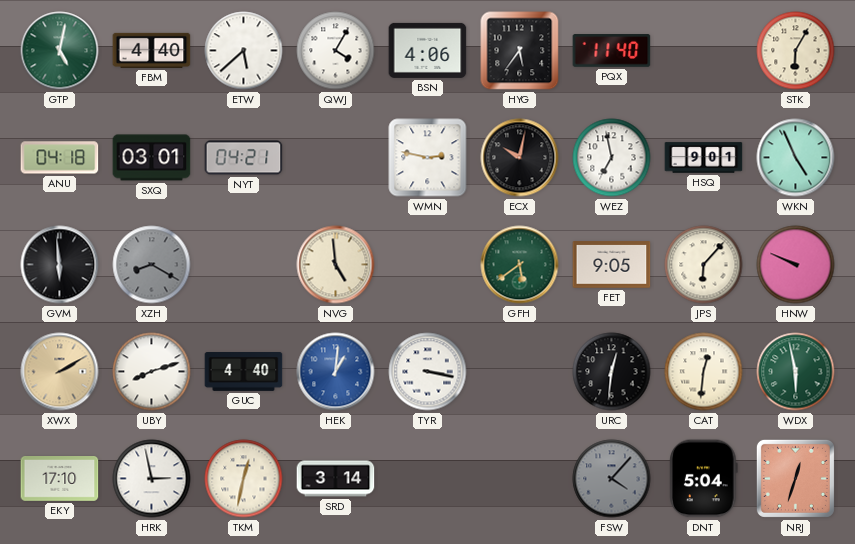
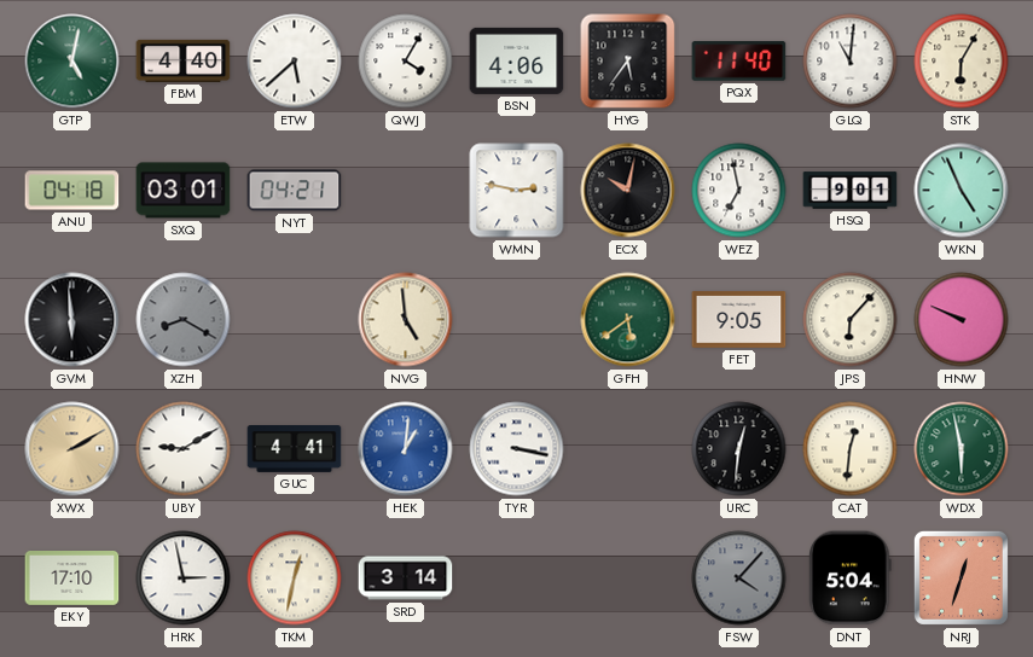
GLQ: none -> 11:01
UBY: 8:12 -> 9:10
GUC: 4:40 -> 4:41
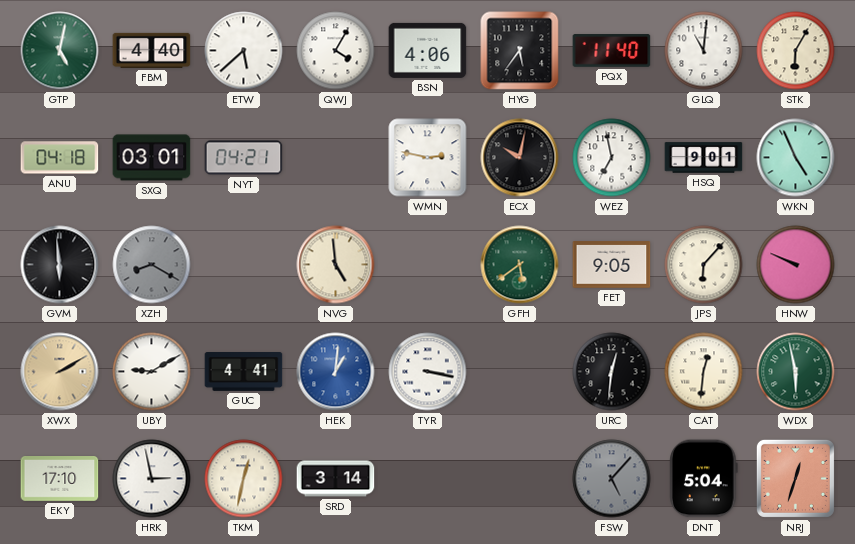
FSW: 4:07 -> 5:07
